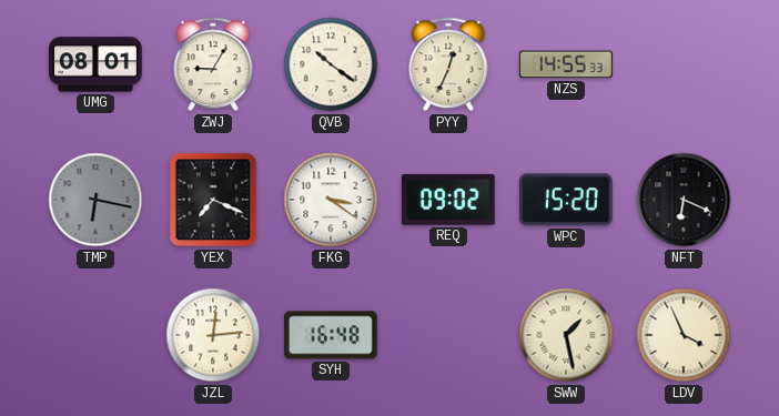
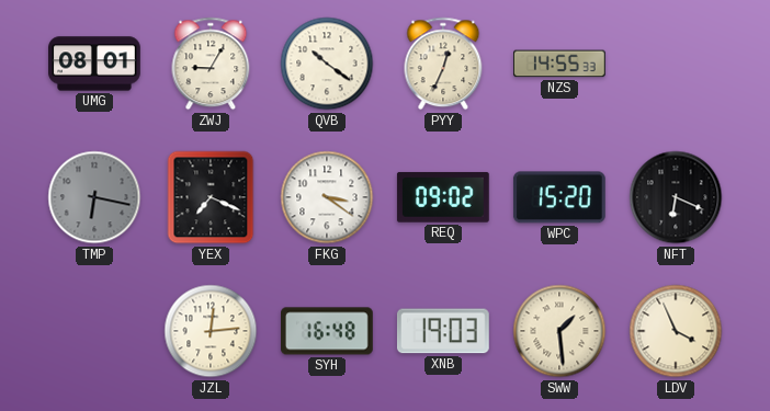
XNB: none -> 19:03
SWW: 1:28 -> 1:29
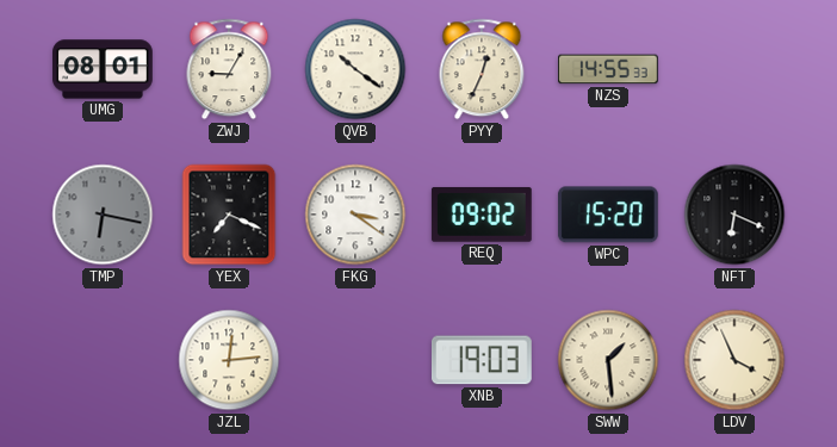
SYH: 16:48 -> none
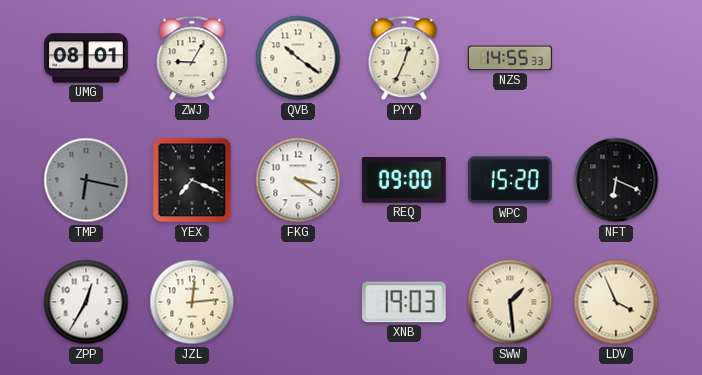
REQ: 09:02 -> 09:00
ZPP: none -> 12:35
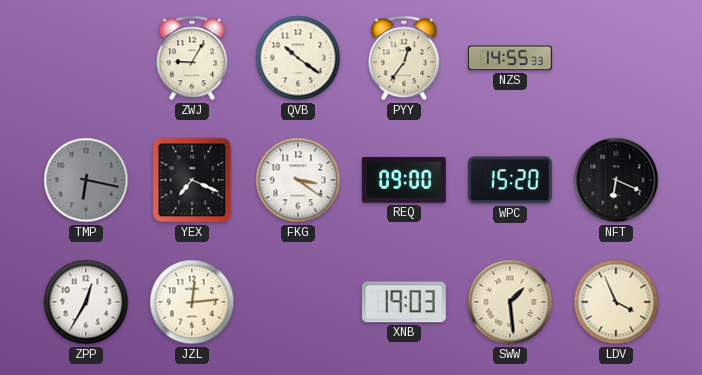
UMG: 08:01 -> none
PYY: 12:34 -> 12:36
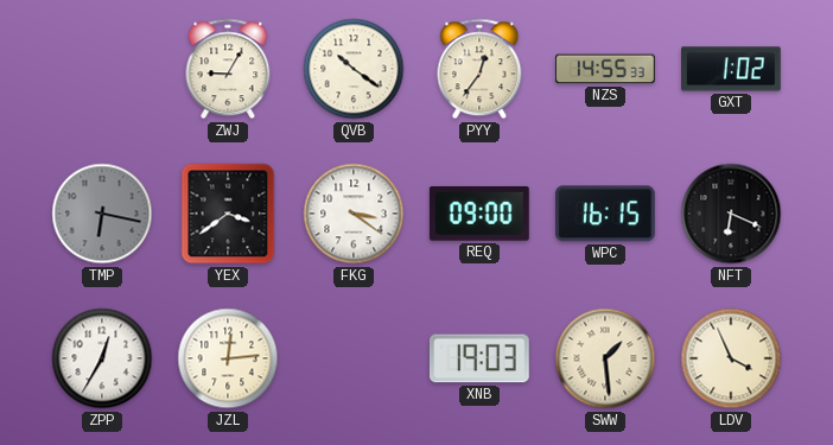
GXT: none -> 1:02
YEX: 7:19 -> 3:39
WPC: 15:20 -> 16:15
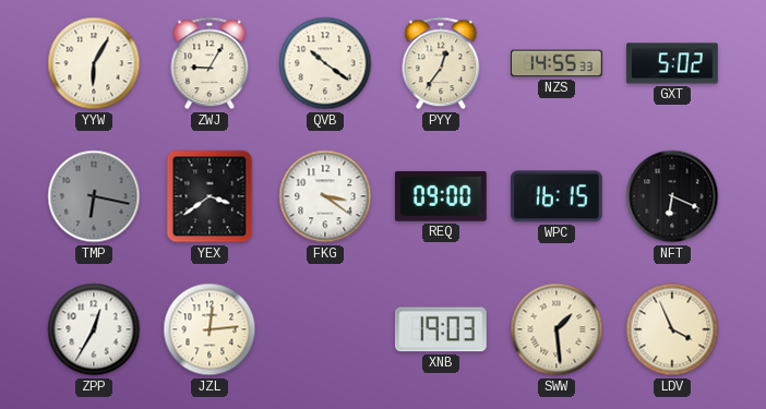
YYW: none -> 6:05
GXT: 1:02 -> 5:02
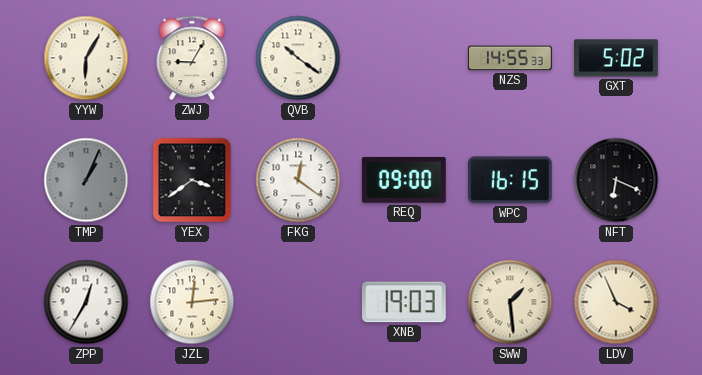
PYY: 12:36 -> none
TMP: 6:17 -> 1:04
FKG: 3:21 -> 12:21
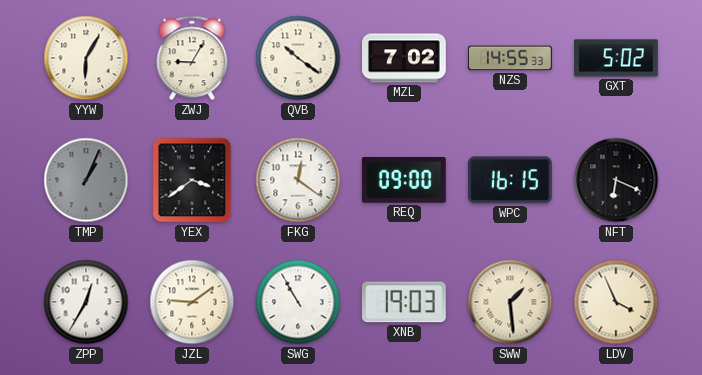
MZL: none -> 7:02
JZL: 12:14 -> 9:09
SWG: none -> 10:55
